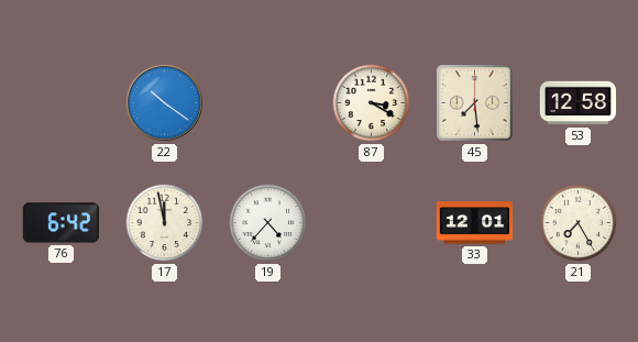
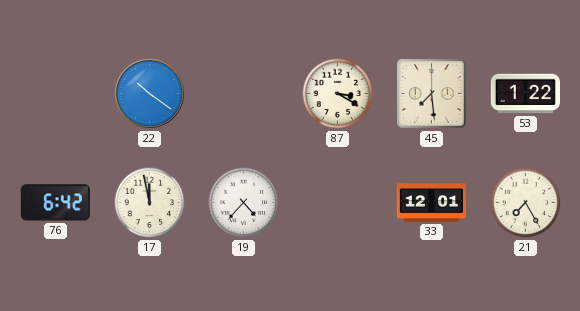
53: 12:58 -> 1:22
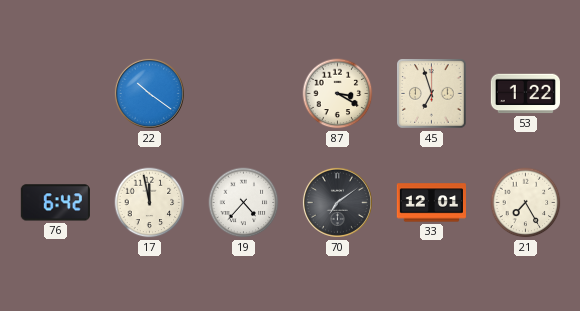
45: 7:29 -> 6:57
70: none -> 7:09
